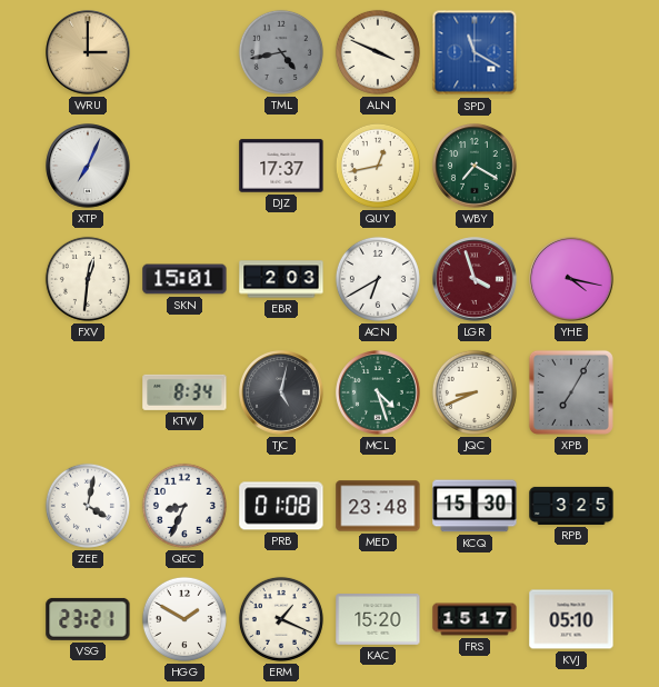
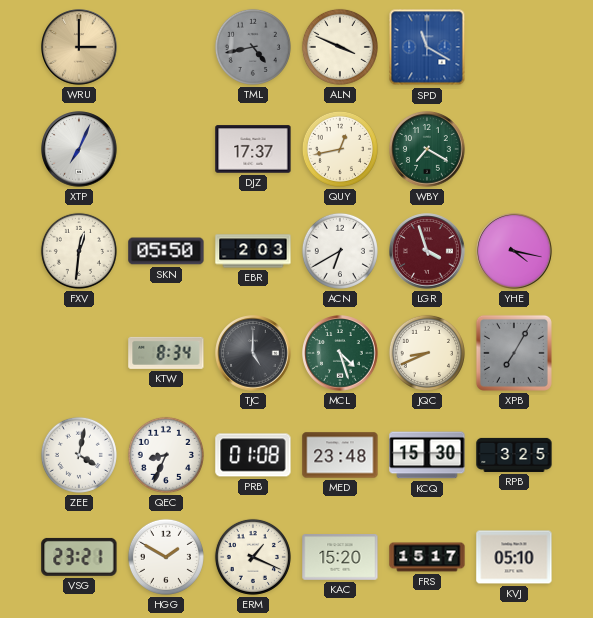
SKN: 15:01 -> 05:50
TJC: 5:02 -> 5:00
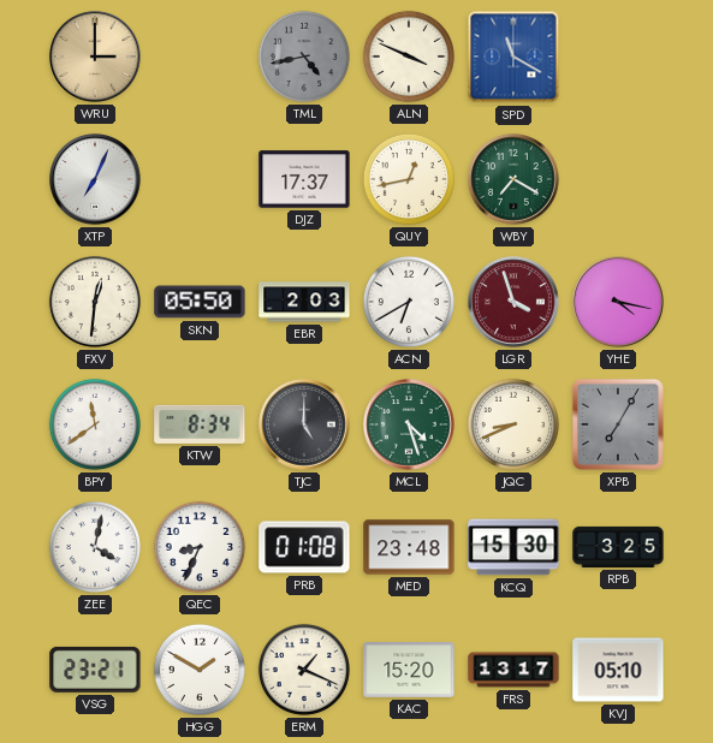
BPY: none -> 11:39
FRS: 15:17 -> 13:17
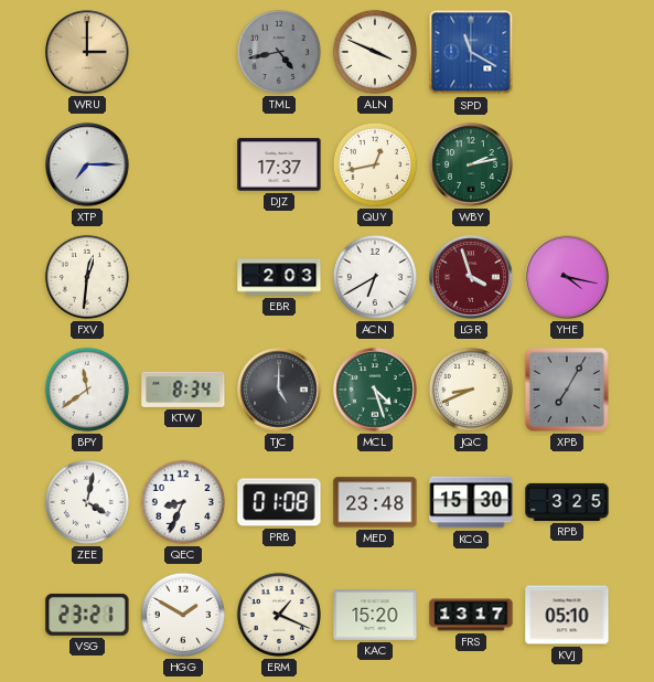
XTP: 7:04 -> 7:15
WBY: 7:20 -> 2:13
SKN: 05:50 -> none
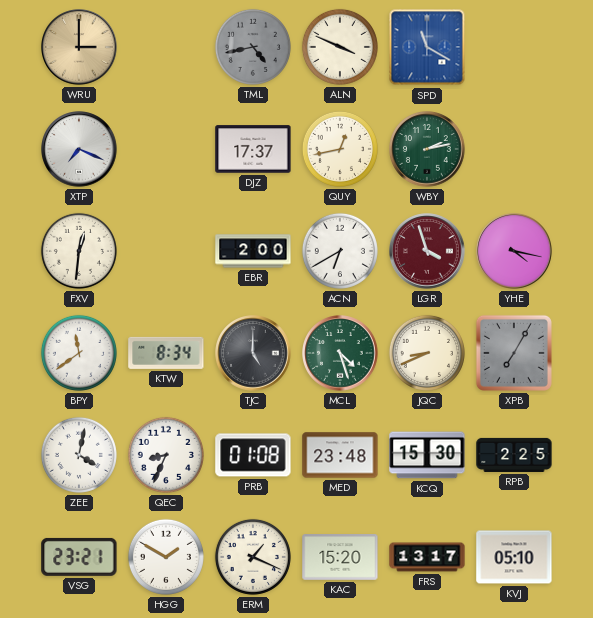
XTP: 7:15 -> 7:19
EBR: 2:03 -> 2:00
RPB: 3:25 -> 2:25
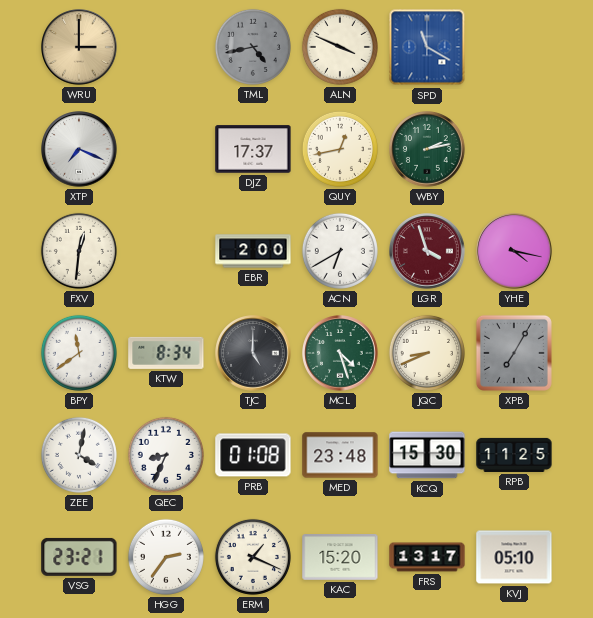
RPB: 2:25 -> 11:25
HGG: 1:50 -> 2:36
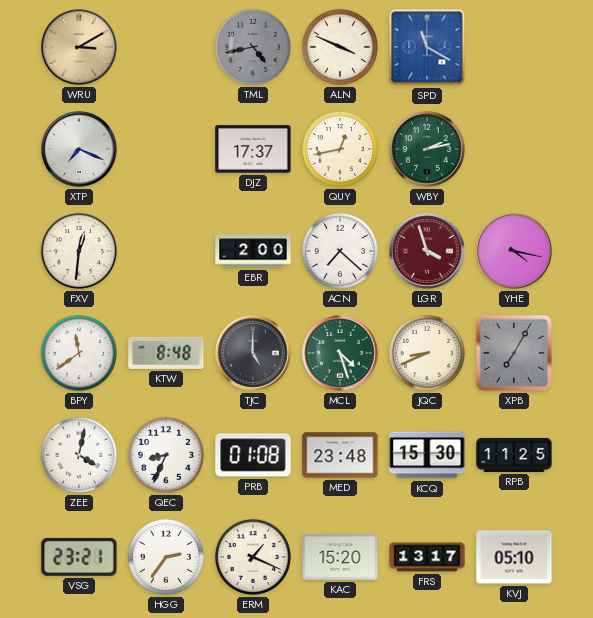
WRU: 3:00 -> 3:10
ACN: 6:40 -> 7:22
KTW: 8:34 -> 8:48
